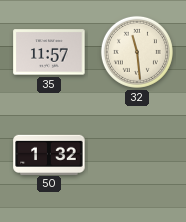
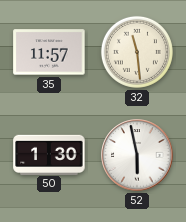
50: 1:32 -> 1:30
52: none -> 5:58
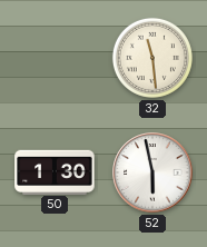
35: 11:57 -> none
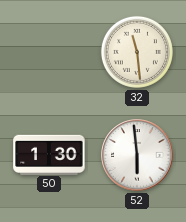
52: 5:58 -> 5:59
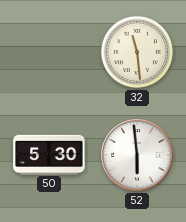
50: 1:30 -> 5:30
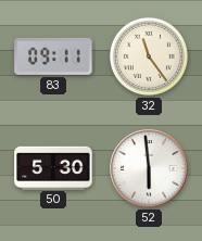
83: none -> 09:11
32: 11:29 -> 11:24
